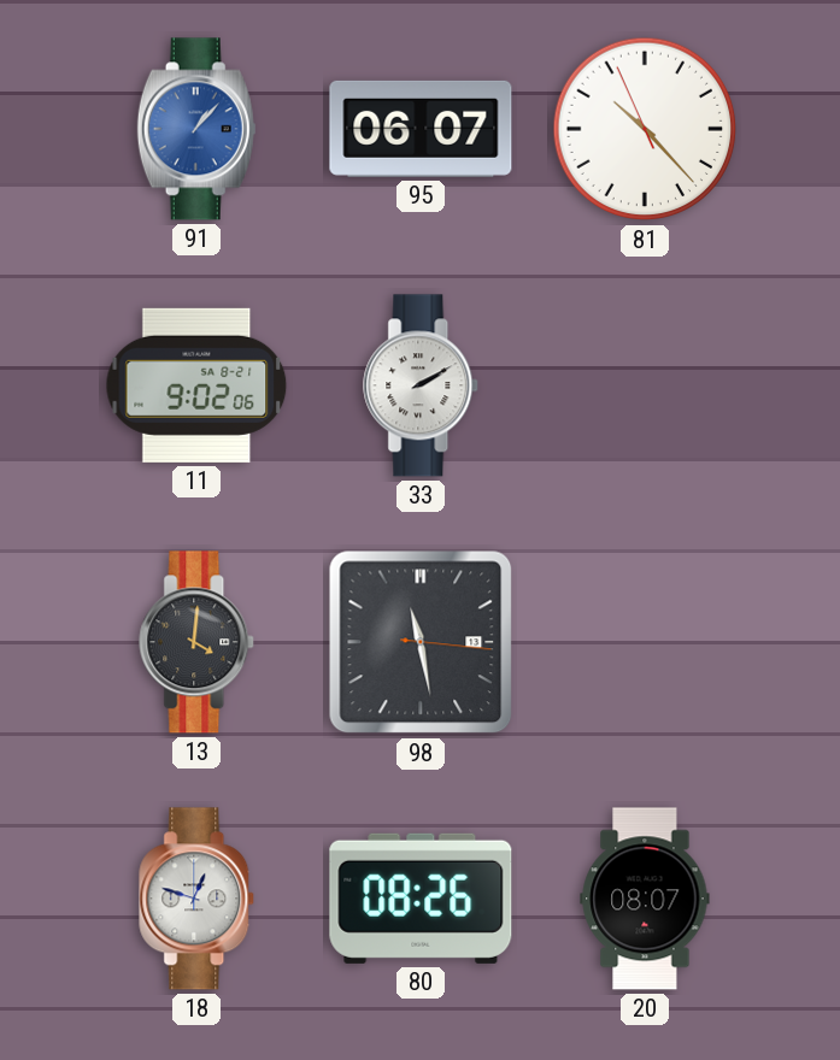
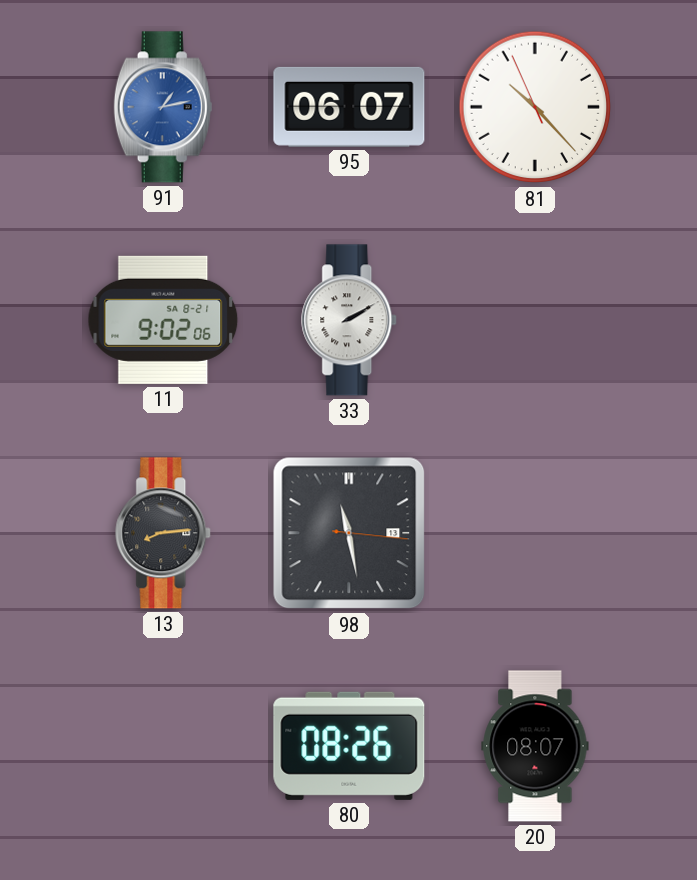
91: 1:07 -> 1:13
13: 4:01 -> 8:14
18: 12:48 -> none
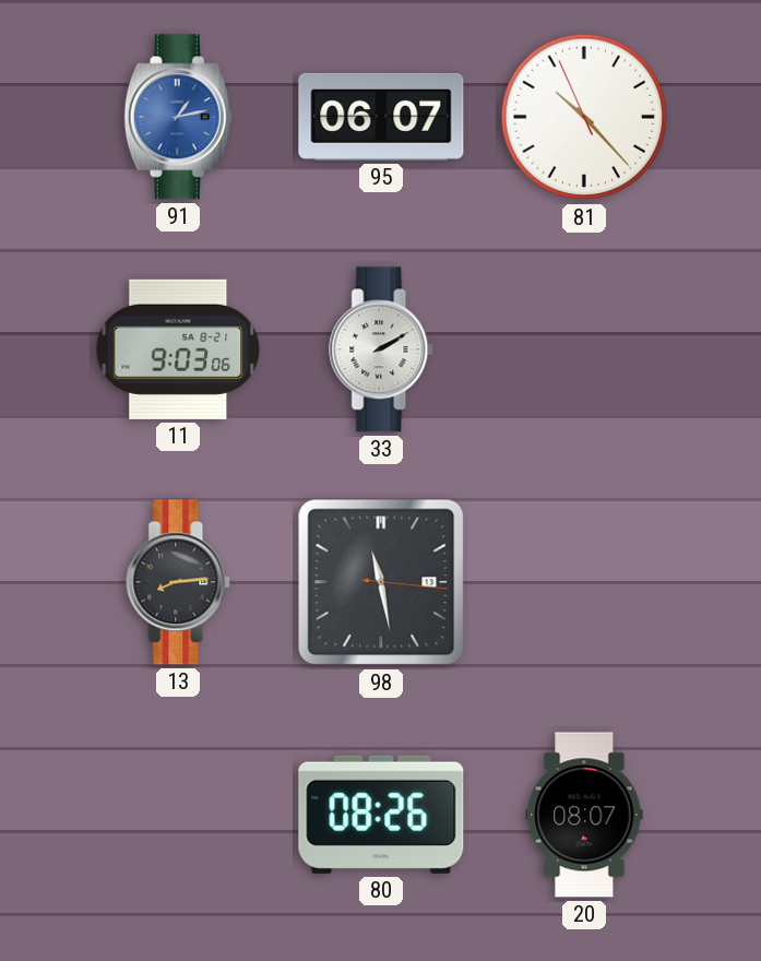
11: 9:02 -> 9:03
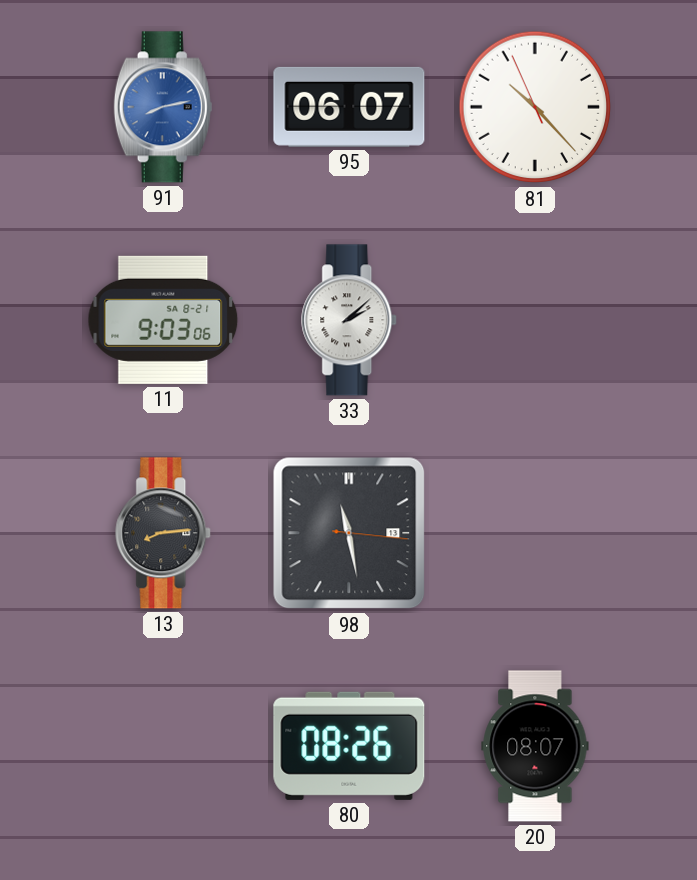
91: 1:13 -> 8:13
33: 2:10 -> 2:08
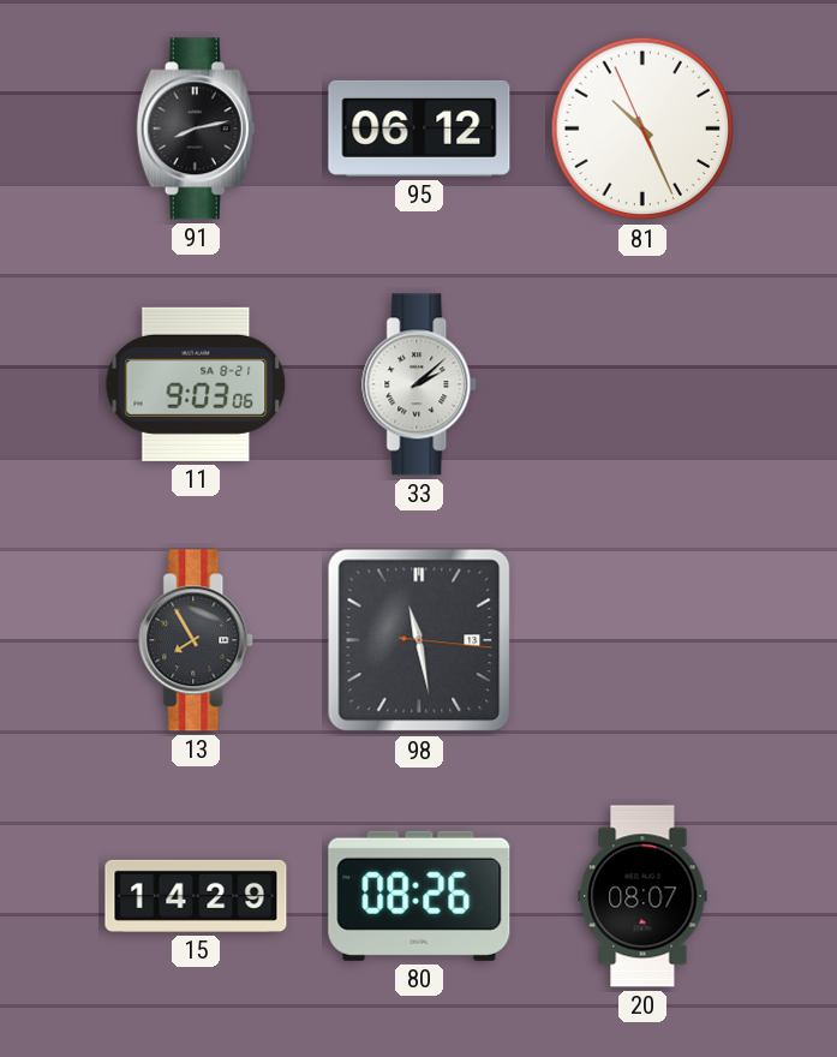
91 dial: blue -> black
95: 06:07 -> 06:12
81: 10:22 -> 10:25
13: 8:14 -> 7:55
15: none -> 14:29
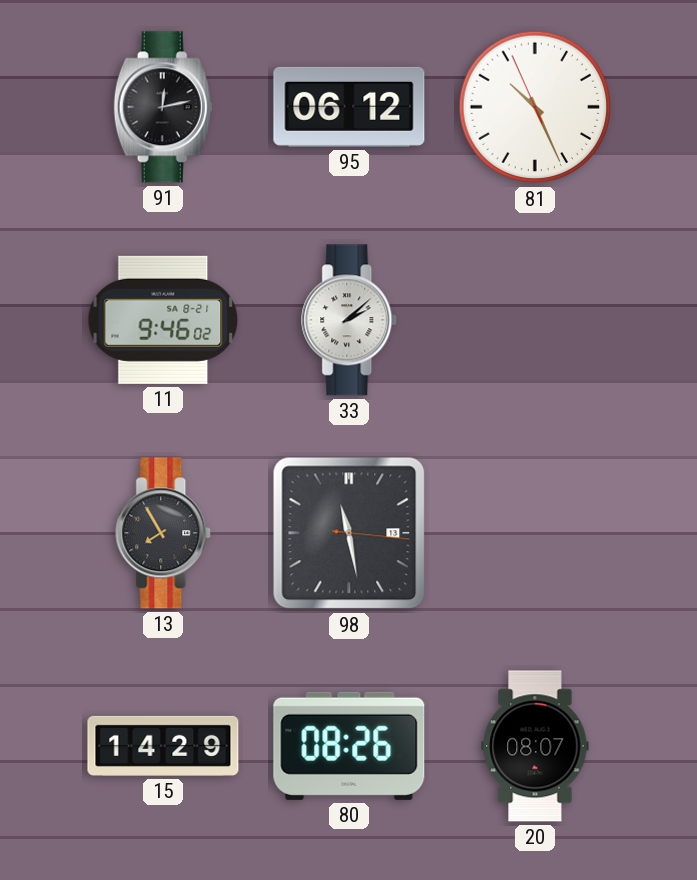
91: 8:13 -> 12:13
11: 9:03 -> 9:46
